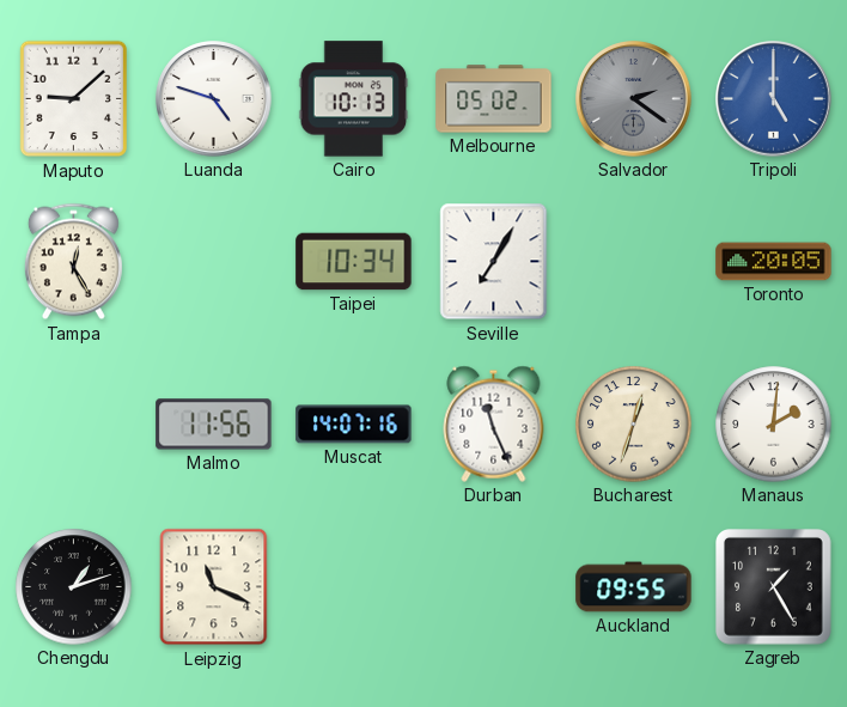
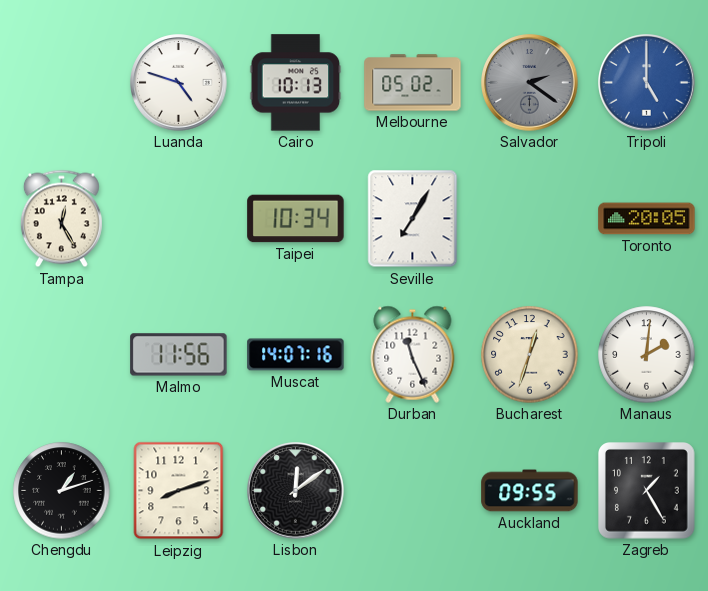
Maputo: 9:08 -> none
Leipzig: 11:19 -> 8:12
Lisbon: none -> 12:09
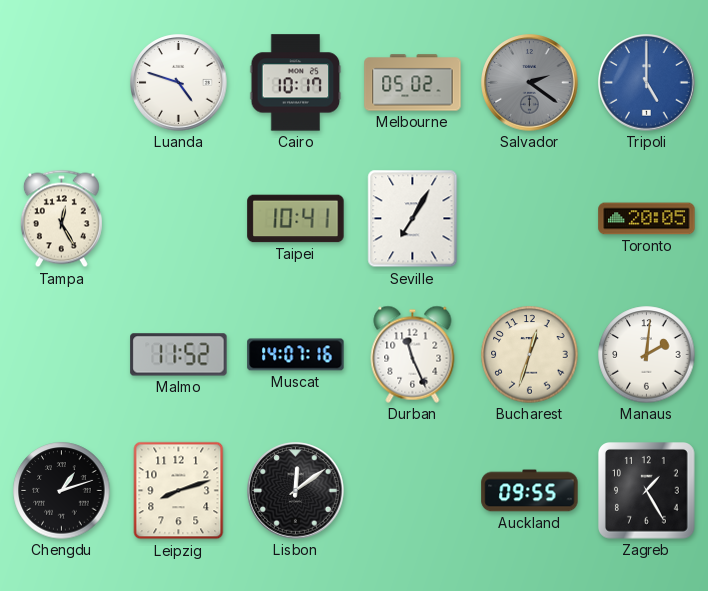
Cairo: 10:13 -> 10:17
Taipei: 10:34 -> 10:41
Malmo: 11:56 -> 11:52
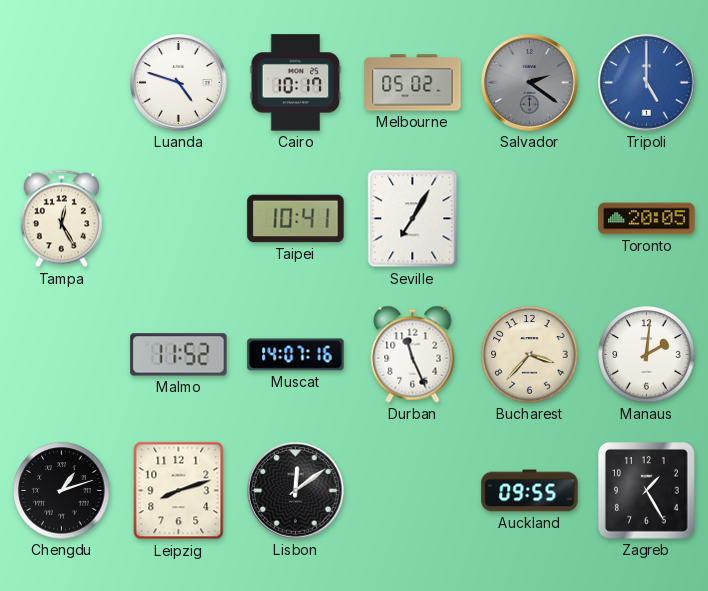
Bucharest: 12:33 -> 3:37
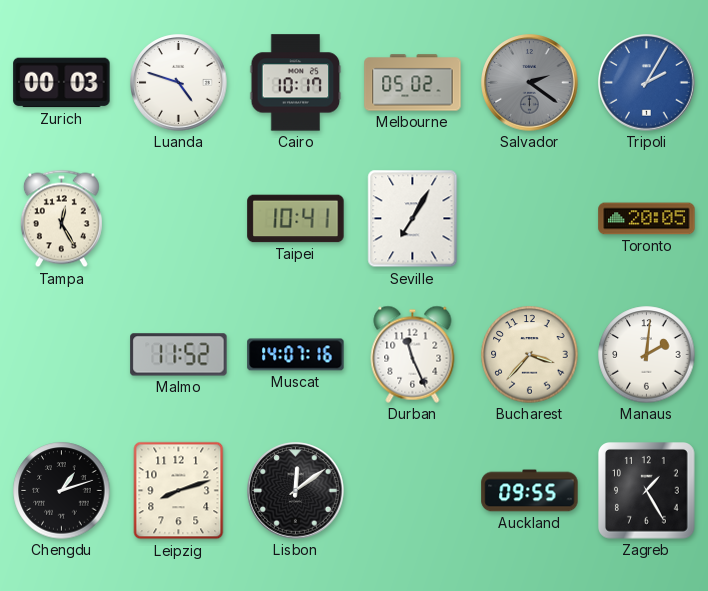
Zurich: none -> 00:03
Tripoli: 5:00 -> 2:05
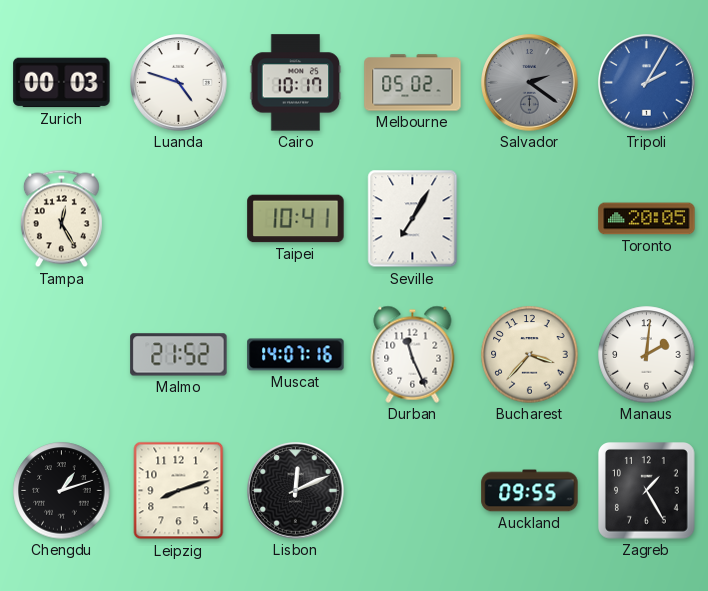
Malmo: 11:52 -> 21:52
Lisbon: 12:09 -> 12:11
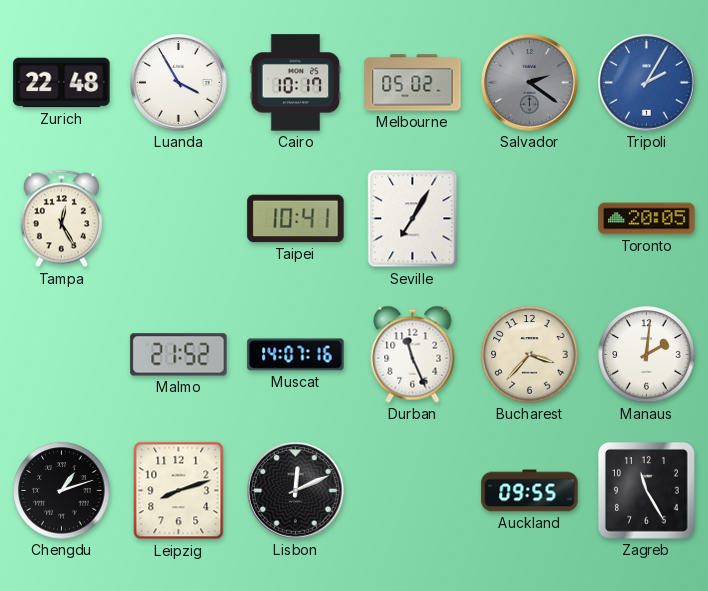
Zurich: 00:03 -> 22:48
Luanda: 4:48 -> 3:55
Zagreb: 1:25 -> 11:25
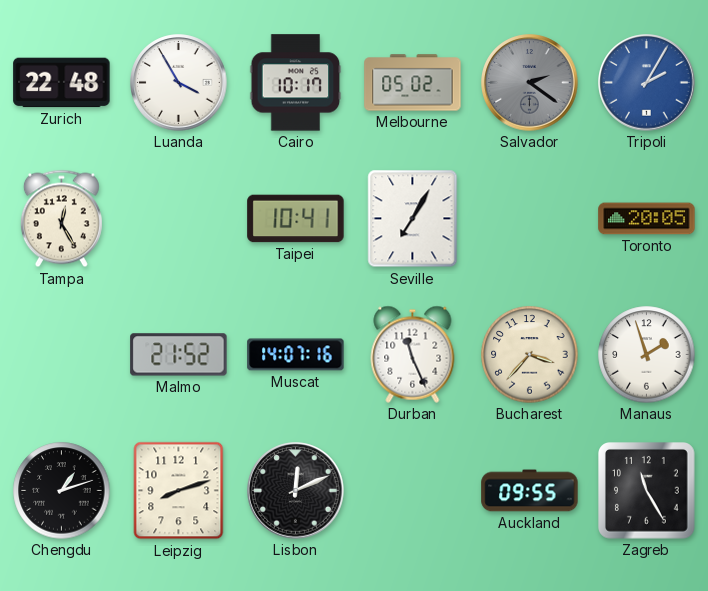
Manaus: 2:01 -> 1:57
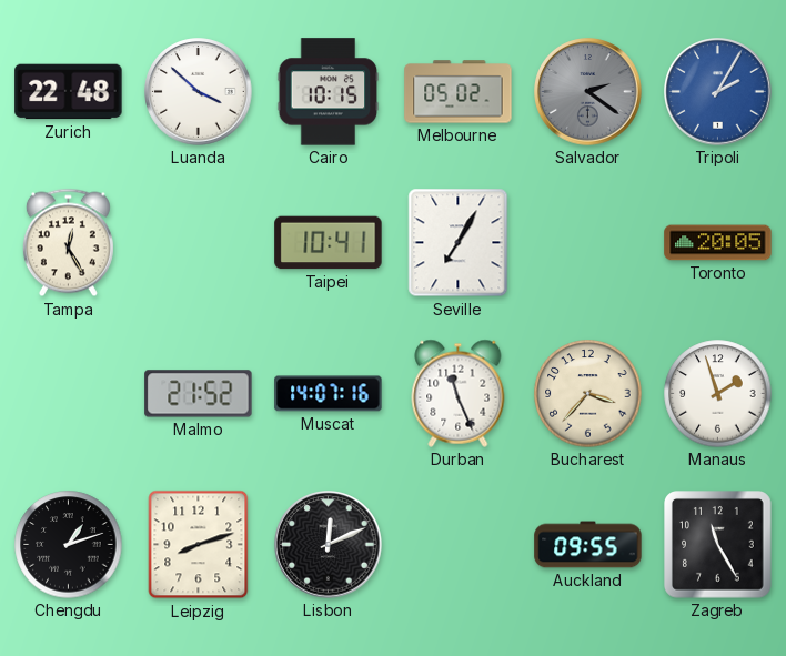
Luanda: 3:55 -> 3:52
Cairo: 10:17 -> 10:15
